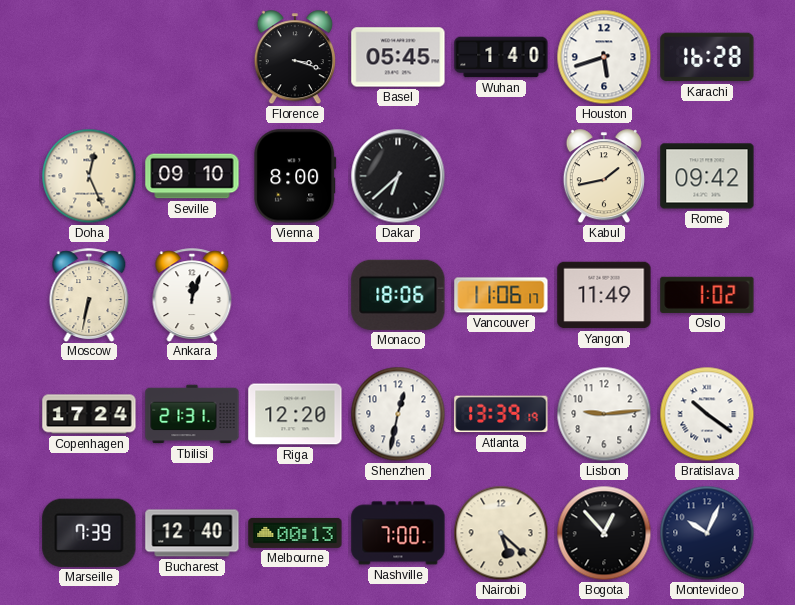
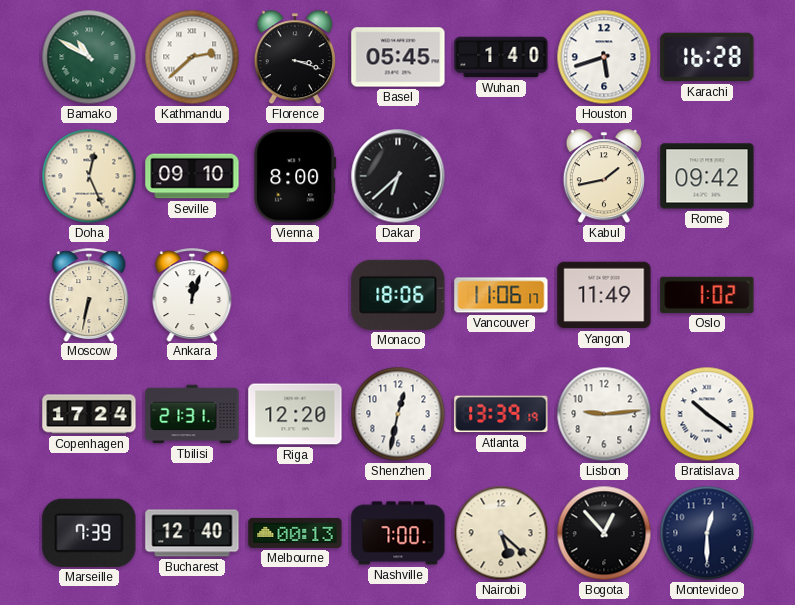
Bamako: none -> 10:50
Kathmandu: none -> 2:38
Montevideo: 10:04 -> 12:30
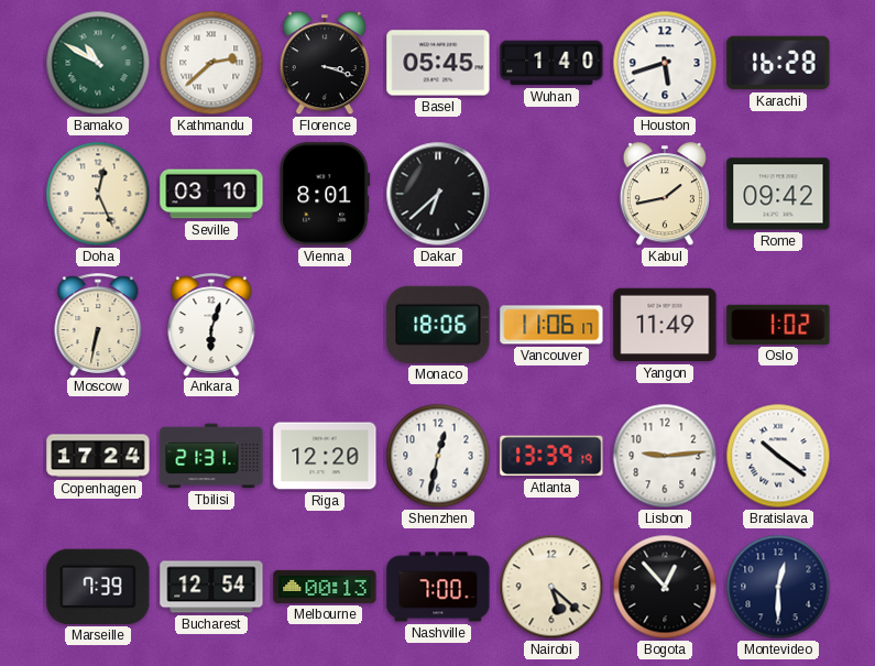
Seville: 09:10 -> 03:10
Vienna: 8:00 -> 8:01
Ankara: 12:03 -> 6:03
Bucharest: 12:40 -> 12:54
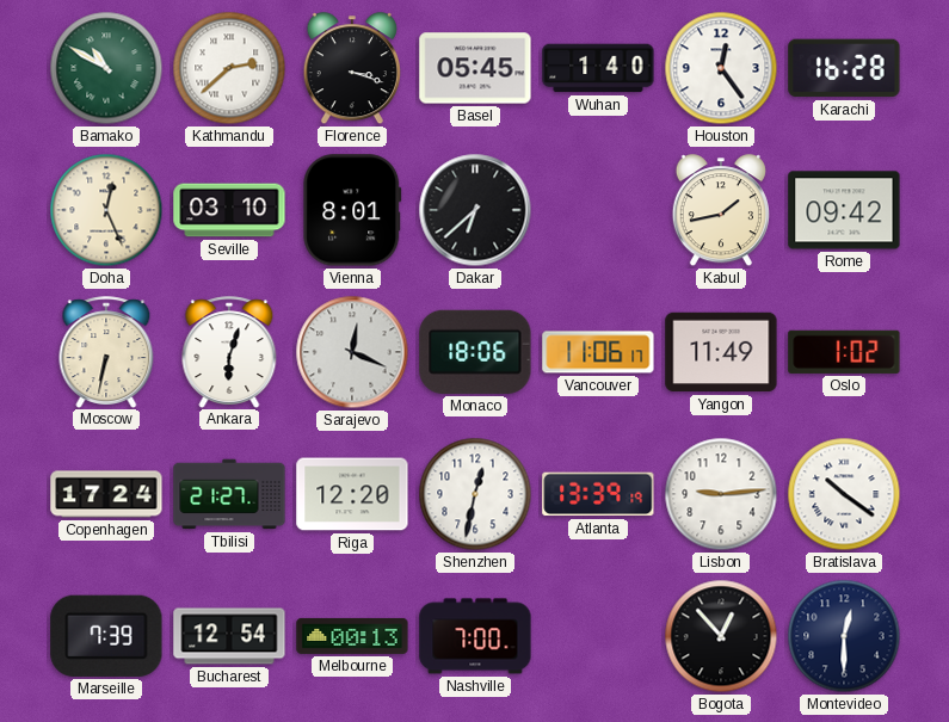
Houston: 5:42 -> 12:24
Sarajevo: none -> 12:19
Tbilisi: 21:31 -> 21:27
Nairobi: 5:22 -> none
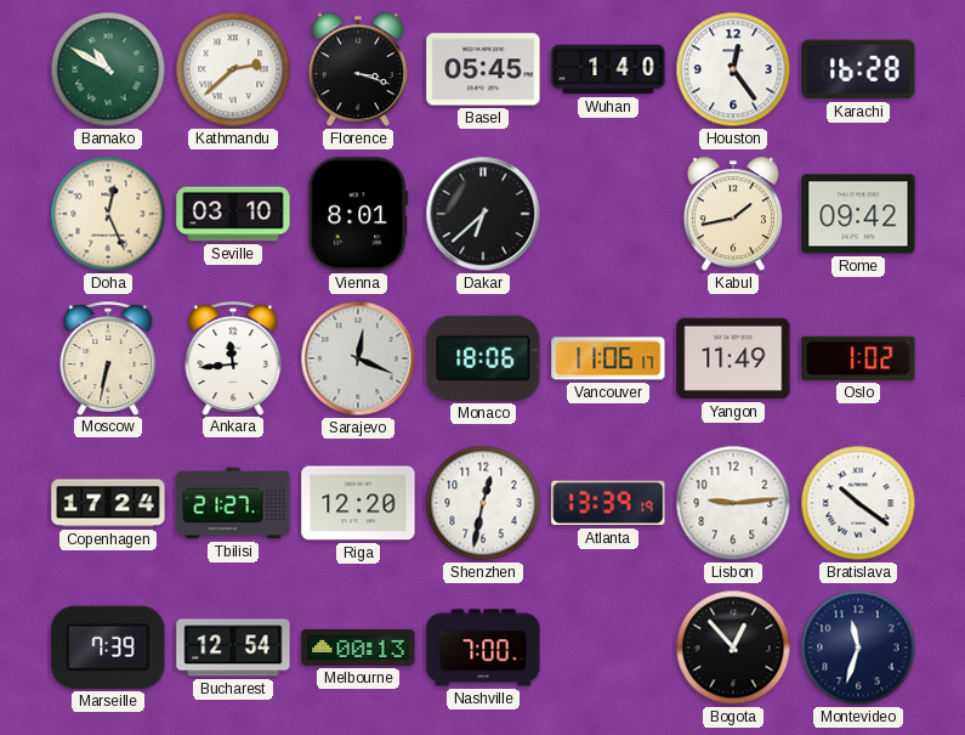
Ankara: 6:03 -> 11:44
Montevideo: 12:30 -> 11:33
